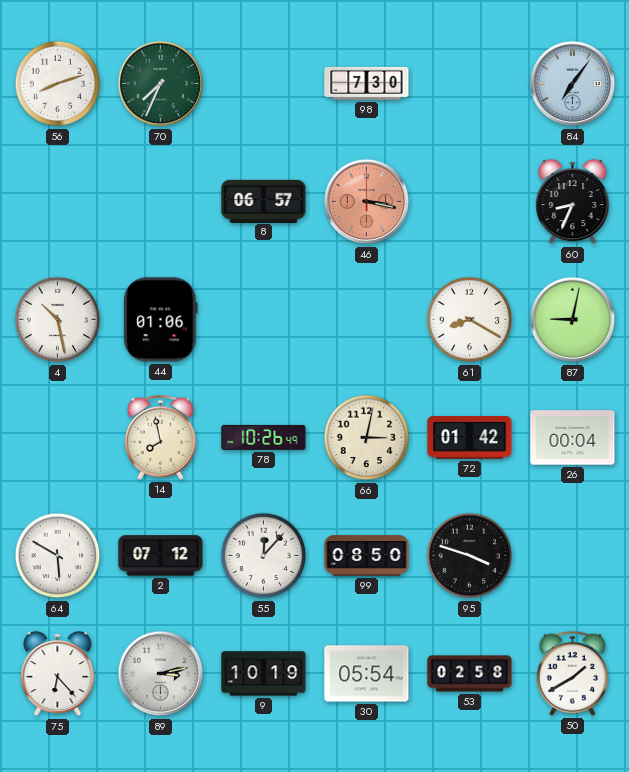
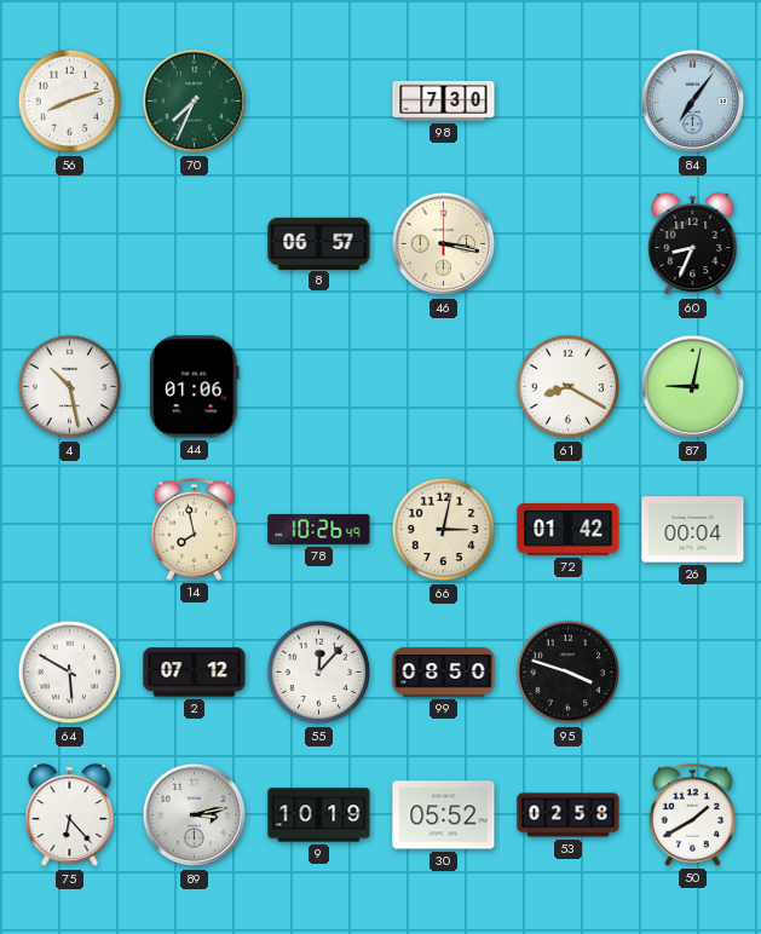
46 dial: salmon -> cream
30: 05:54 -> 05:52
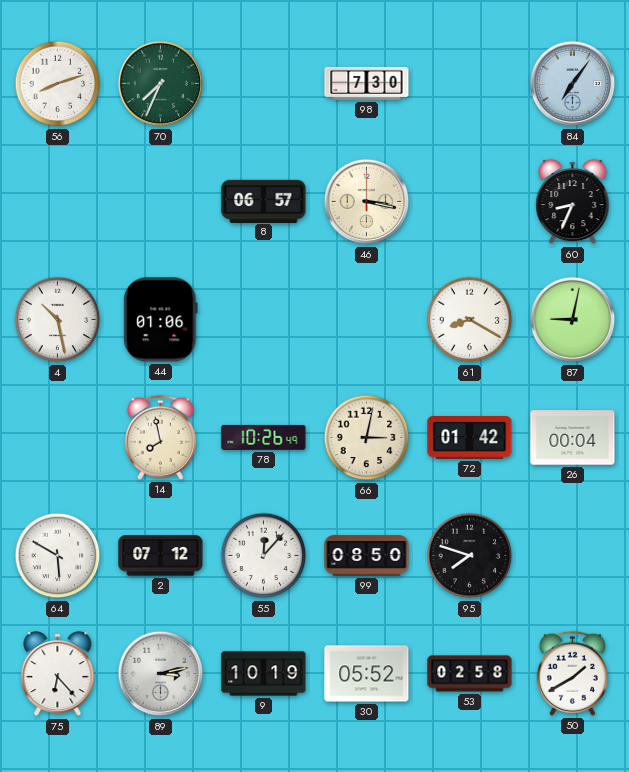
95: 3:48 -> 7:48
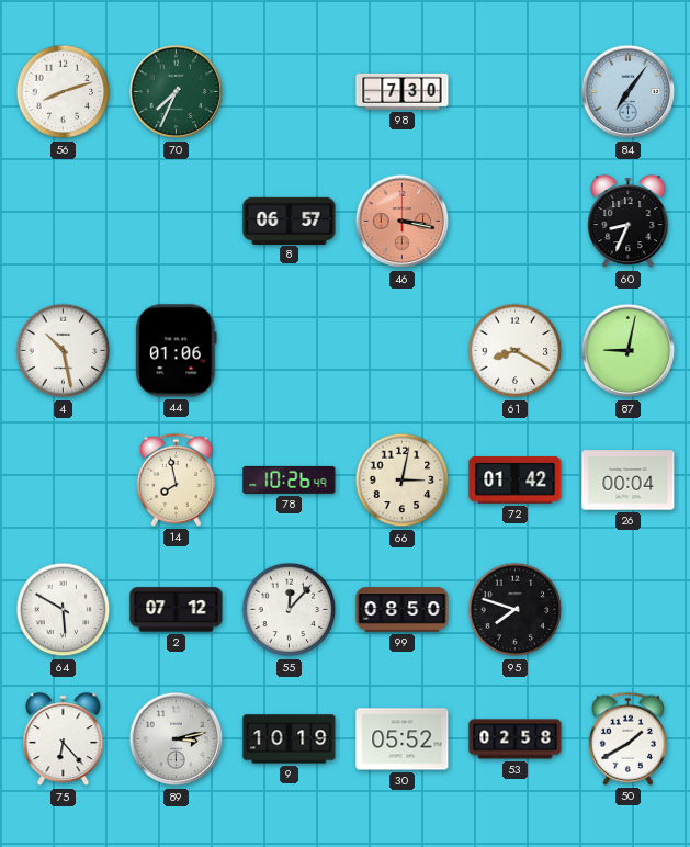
46 dial: cream -> salmon
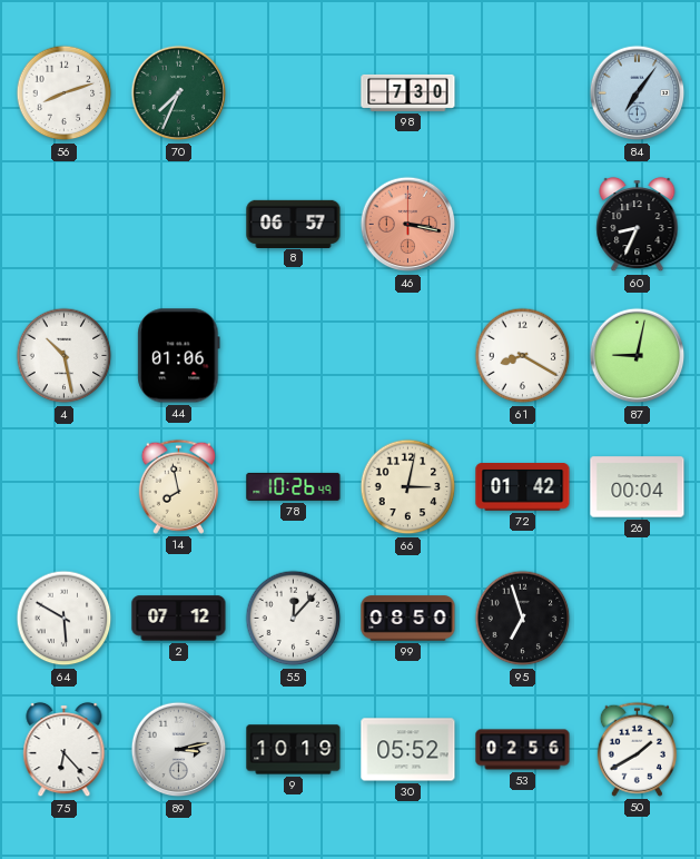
95: 7:48 -> 6:57
53: 02:58 -> 02:56
